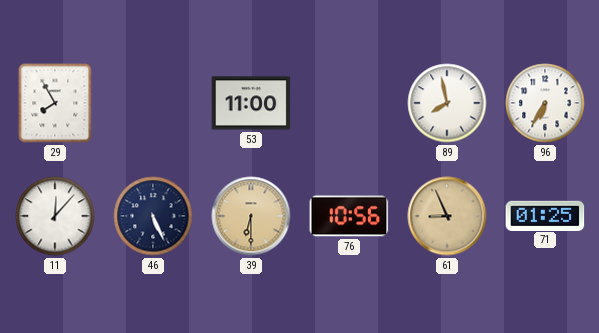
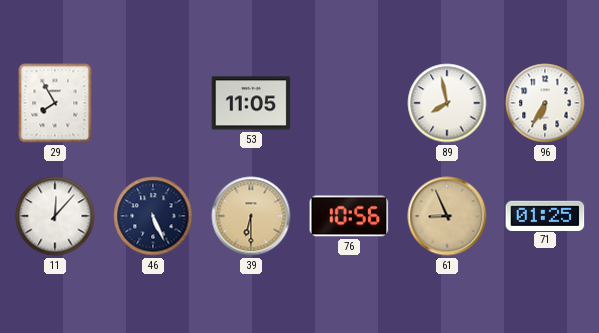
53: 11:00 -> 11:05
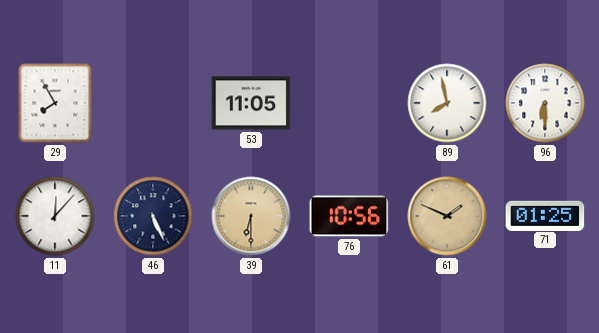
96: 6:35 -> 6:30
61: 8:56 -> 1:49
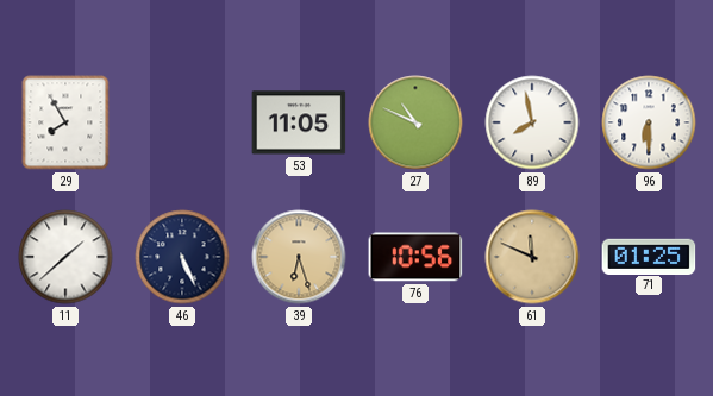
27: none -> 10:49
11: 12:07 -> 1:38
39: 6:30 -> 6:27
61: 1:49 -> 11:49
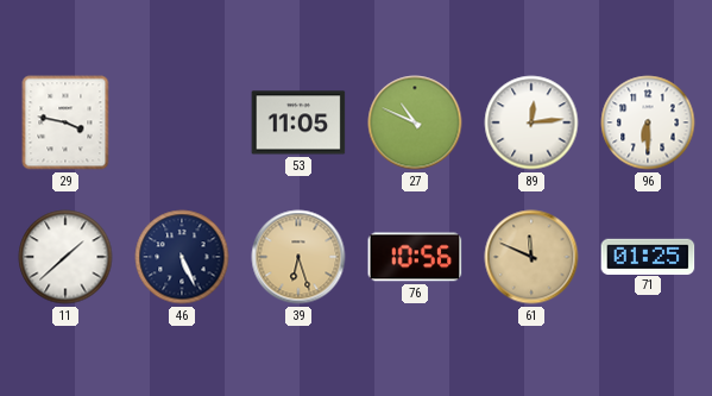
29: 7:55 -> 3:47
89: 7:58 -> 12:14
